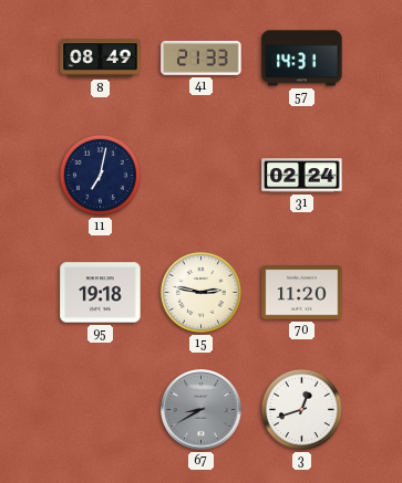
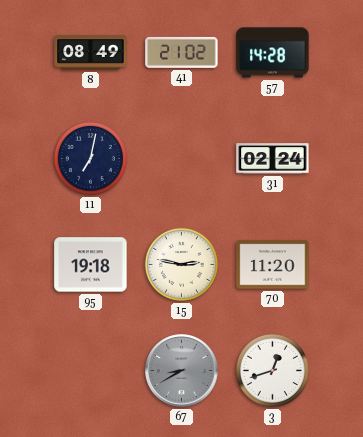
41: 21:33 -> 21:02
57: 14:31 -> 14:28
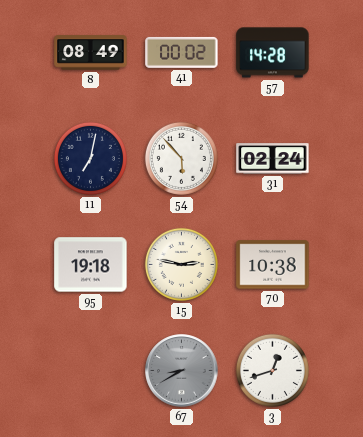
41: 21:02 -> 00:02
54: none -> 5:53
70: 11:20 -> 10:38
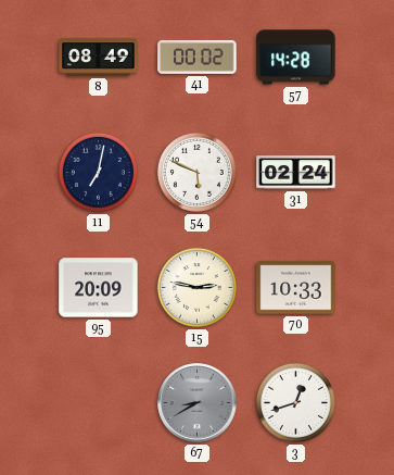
54: 5:53 -> 5:49
95: 19:18 -> 20:09
70: 10:38 -> 10:33
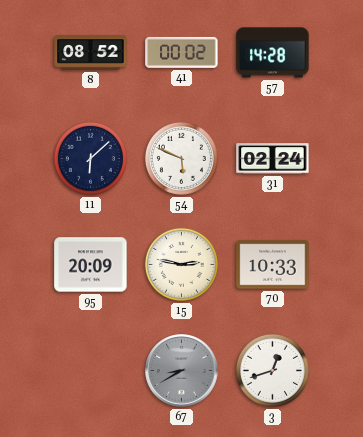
8: 08:49 -> 08:52
11: 7:02 -> 6:08
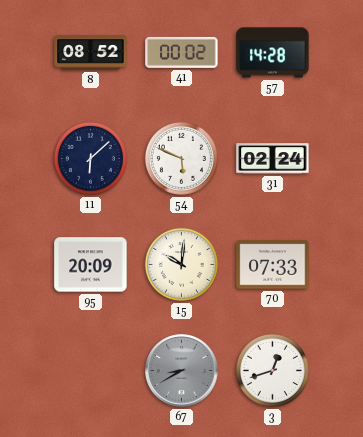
15: 2:47 -> 10:01
70: 10:33 -> 07:33
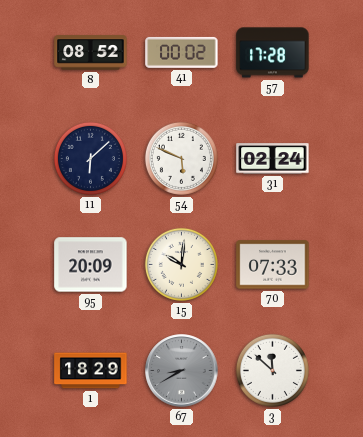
57: 14:28 -> 17:28
1: none -> 18:29
3: 12:42 -> 11:52
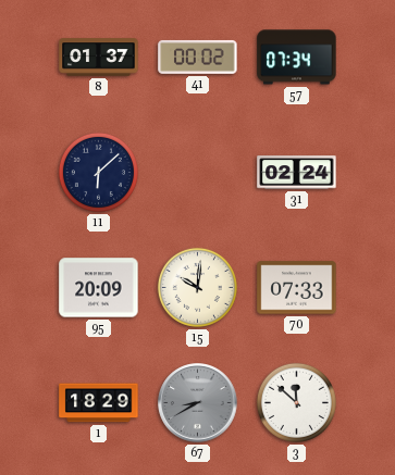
8: 08:52 -> 01:37
57: 17:28 -> 07:34
54: 5:49 -> none
